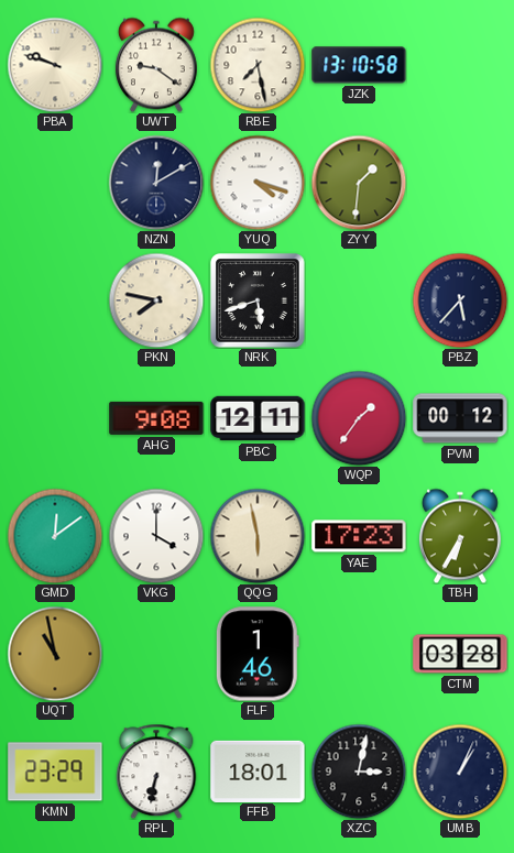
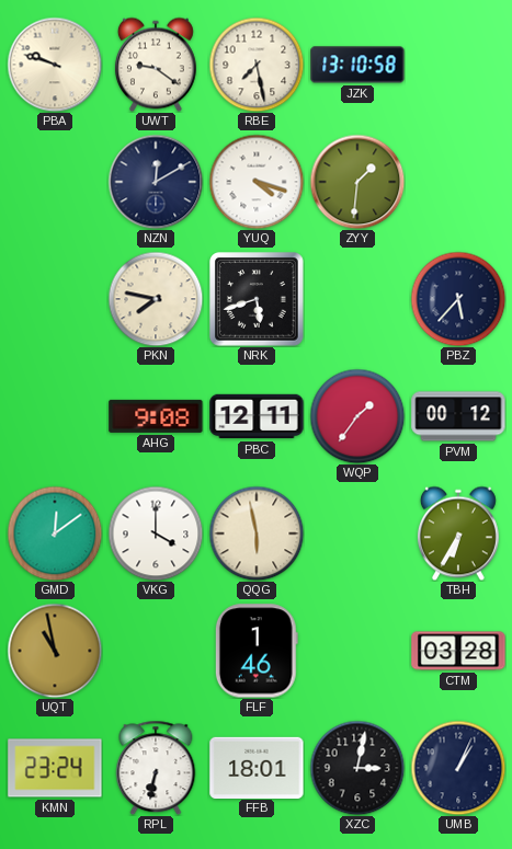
YAE: 17:23 -> none
KMN: 23:29 -> 23:24
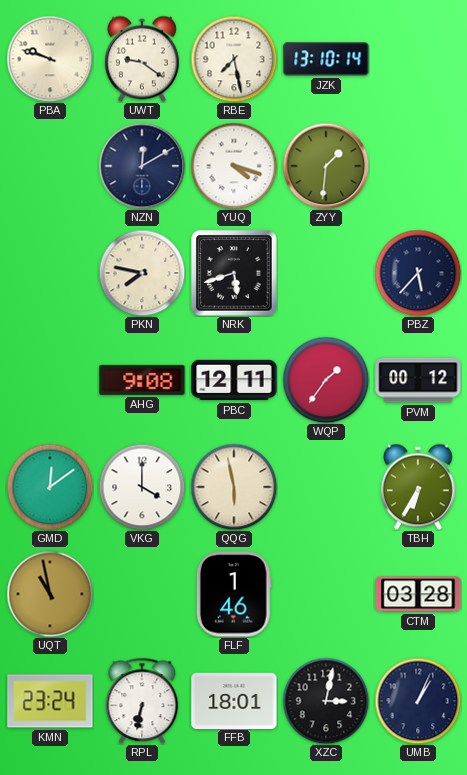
JZK: 13:10:58 -> 13:10:14
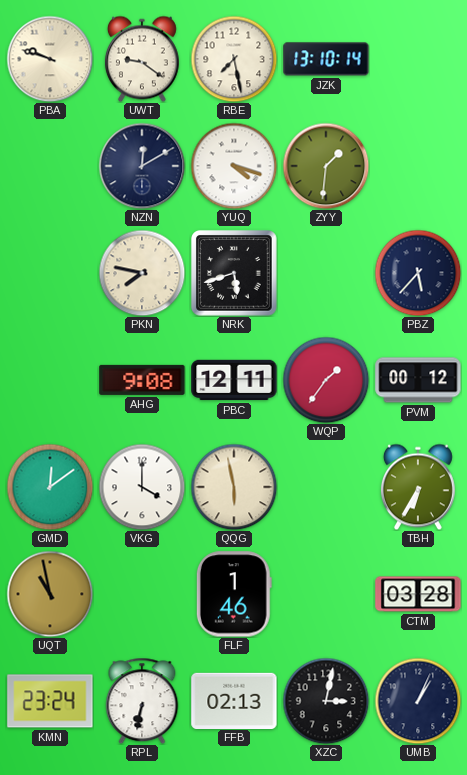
FFB: 18:01 -> 02:13
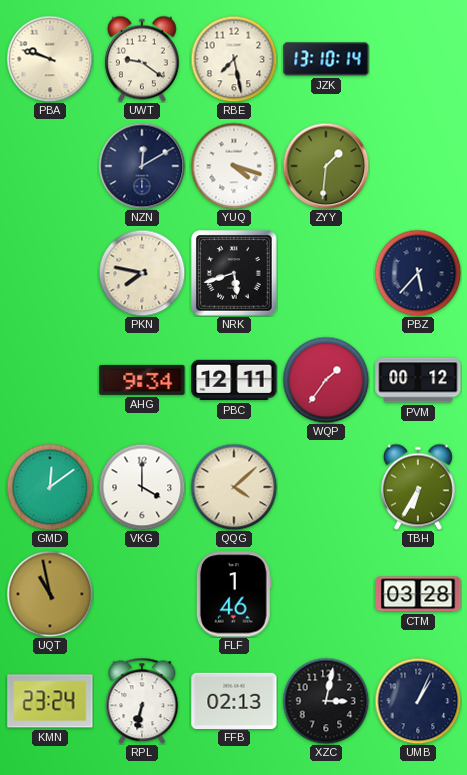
AHG: 9:08 -> 9:34
QQG: 5:58 -> 4:08
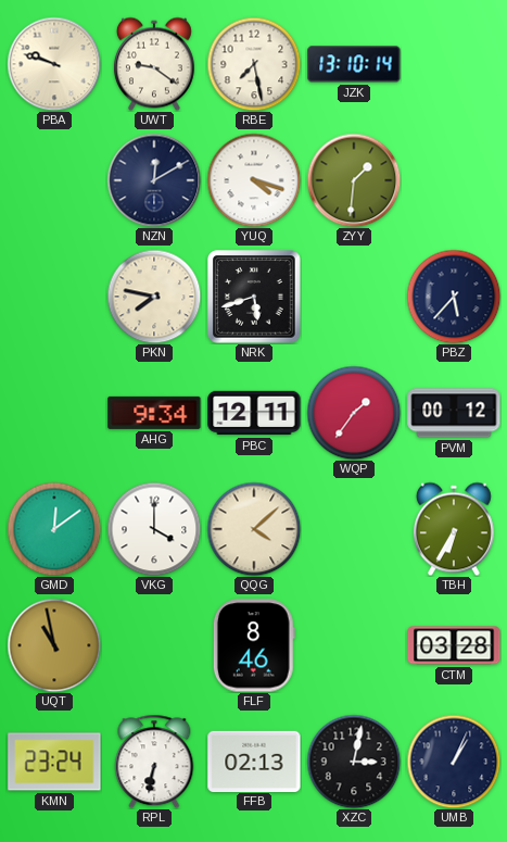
FLF: 1:46 -> 8:46
